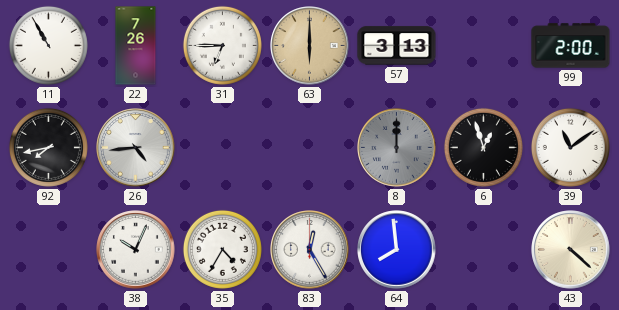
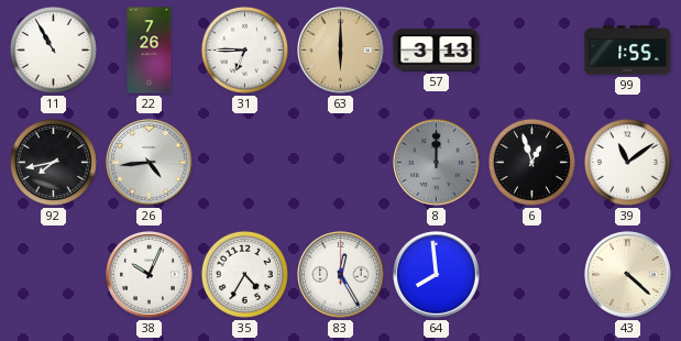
99: 2:00 -> 1:55
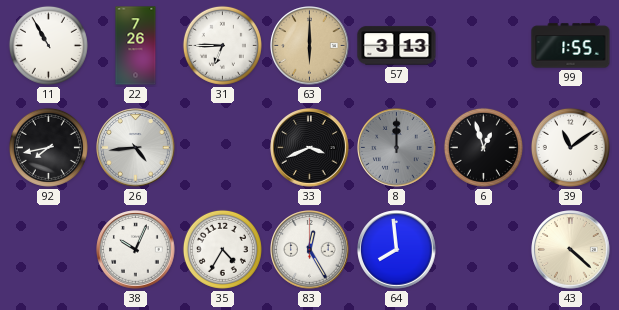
33: none -> 3:41
